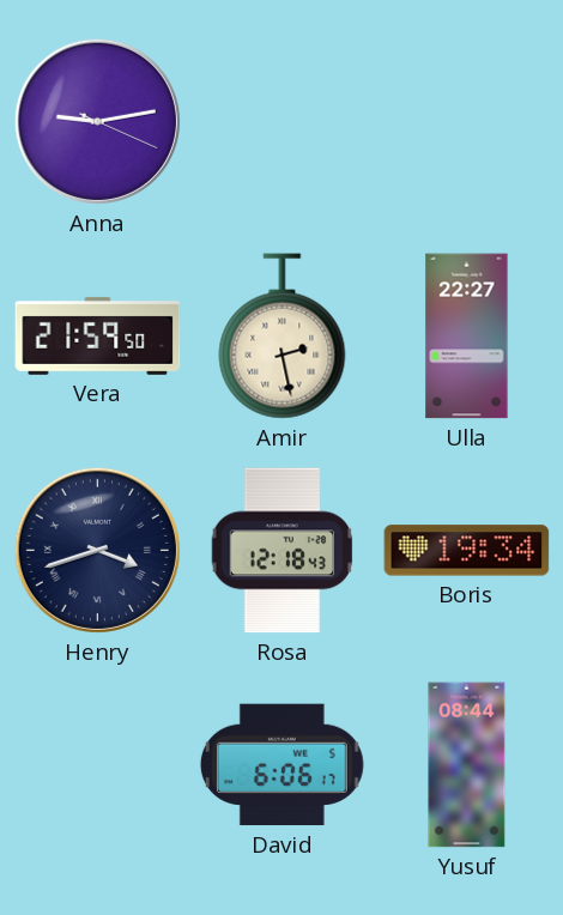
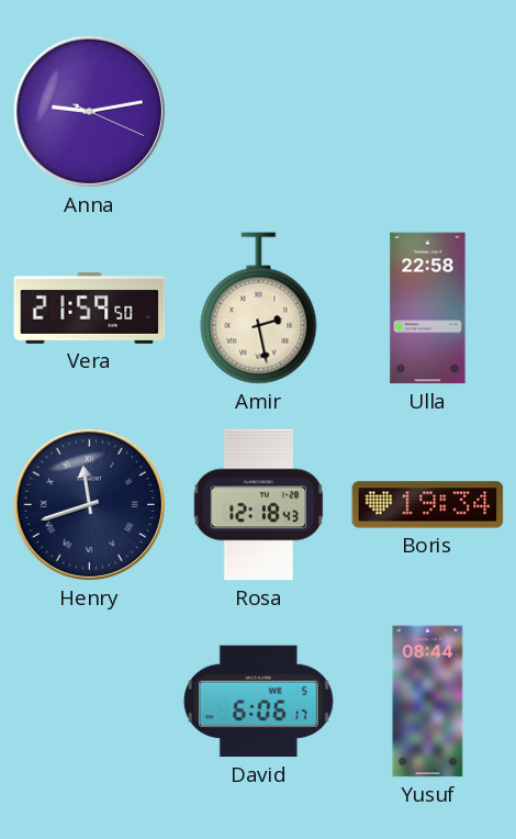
Ulla: 22:27 -> 22:58
Henry: 3:42 -> 11:42
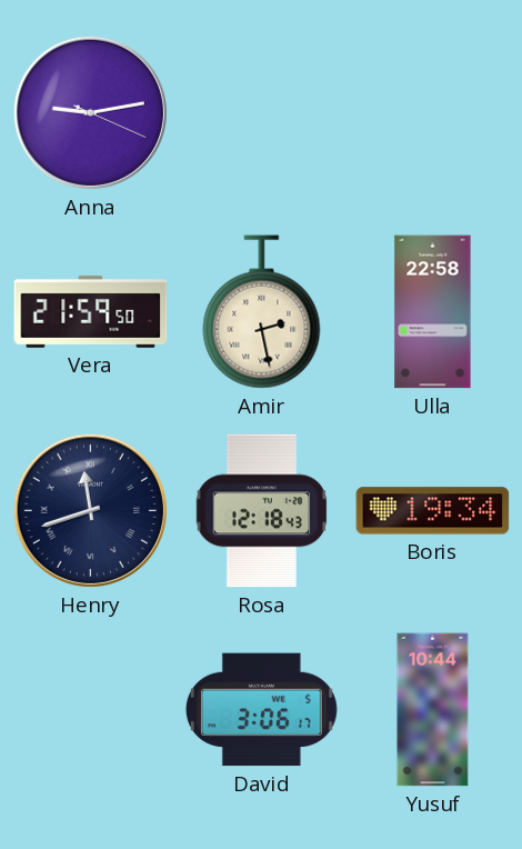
David: 6:06 -> 3:06
Yusuf: 08:44 -> 10:44
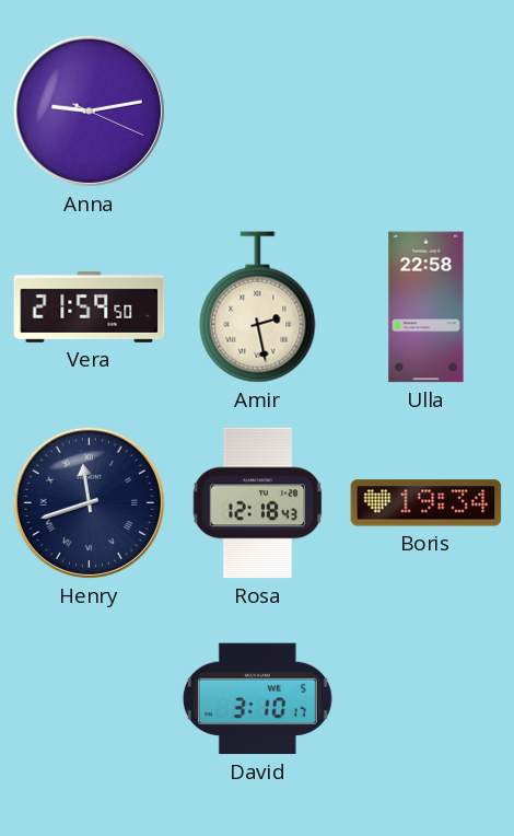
David: 3:06 -> 3:10
Yusuf: 10:44 -> none
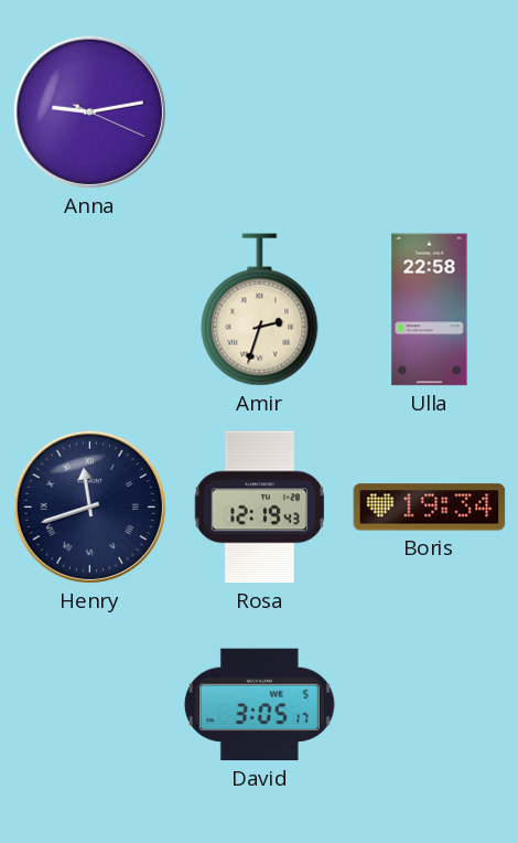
Vera: 21:59 -> none
Amir: 2:28 -> 2:33
Rosa: 12:18 -> 12:19
David: 3:10 -> 3:05
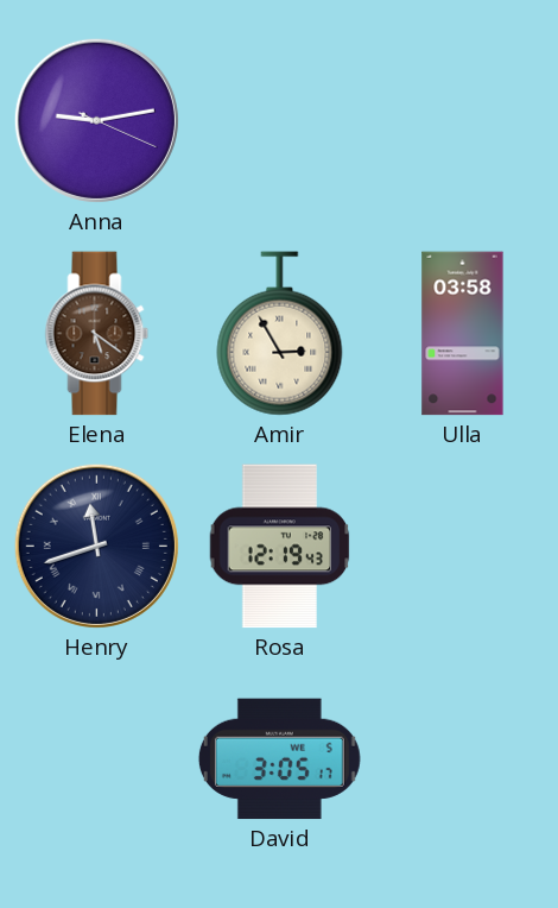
Elena: none -> 5:21
Amir: 2:33 -> 2:55
Ulla: 22:58 -> 03:58
Boris: 19:34 -> none
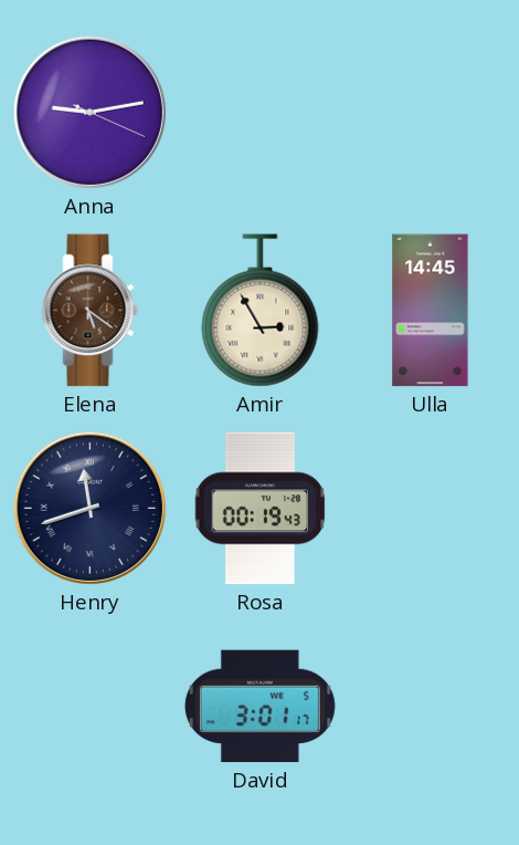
Ulla: 03:58 -> 14:45
Rosa: 12:19 -> 00:19
David: 3:05 -> 3:01
